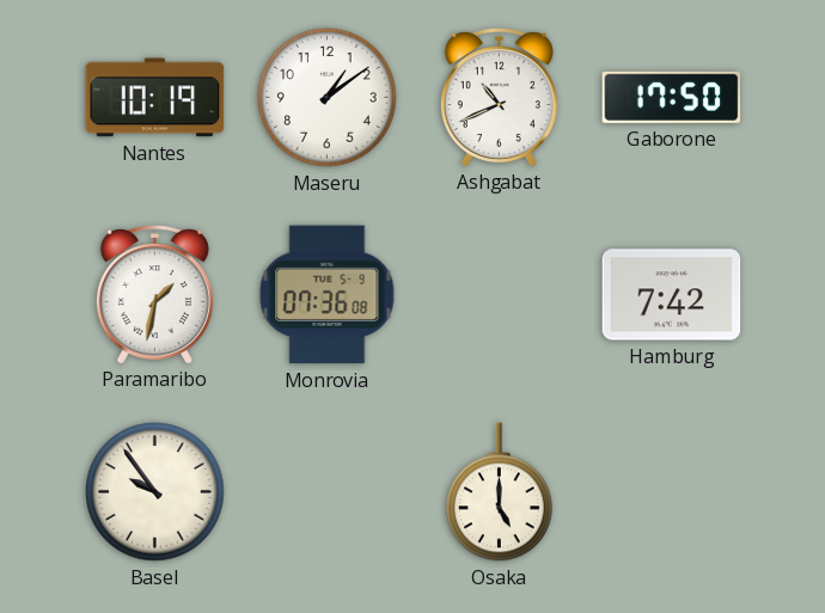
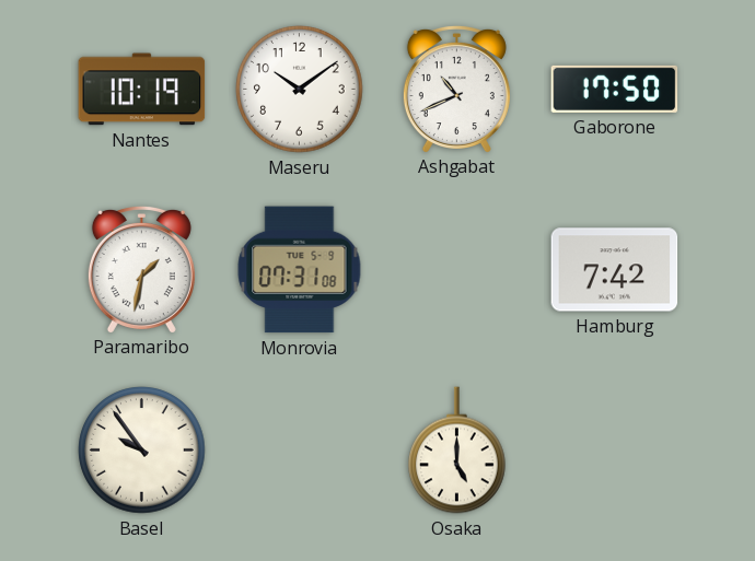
Maseru: 1:09 -> 10:09
Monrovia: 07:36 -> 07:31
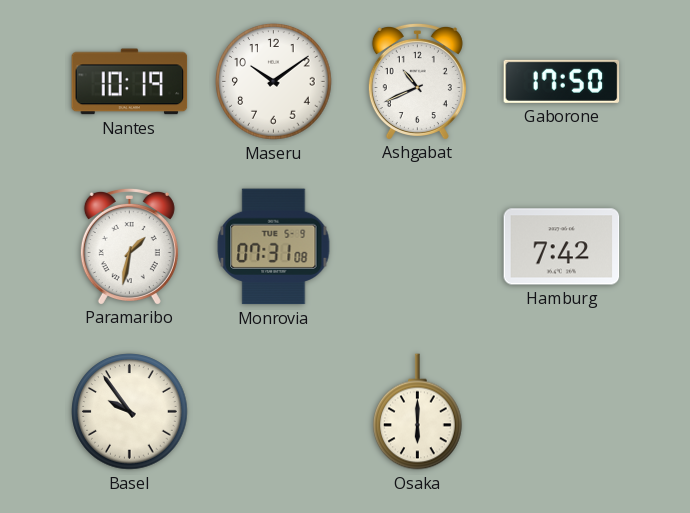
Osaka: 5:00 -> 6:00
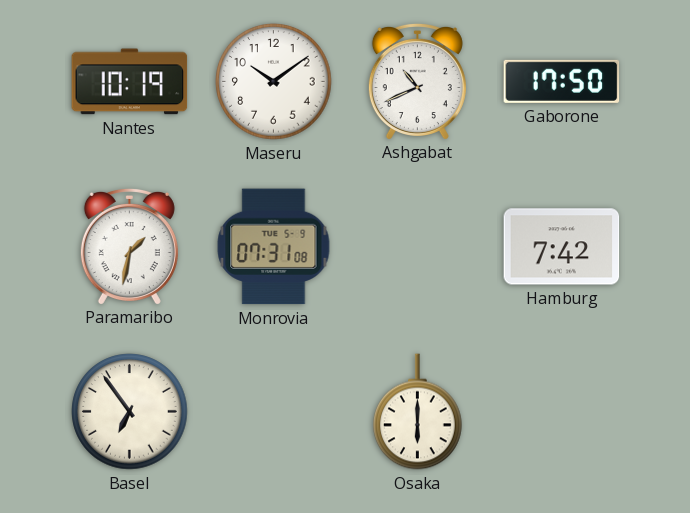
Basel: 9:54 -> 6:54
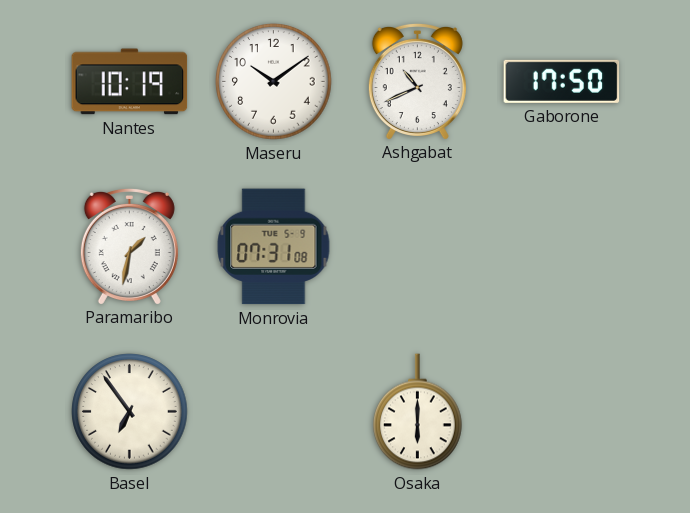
Hamburg: 7:42 -> none
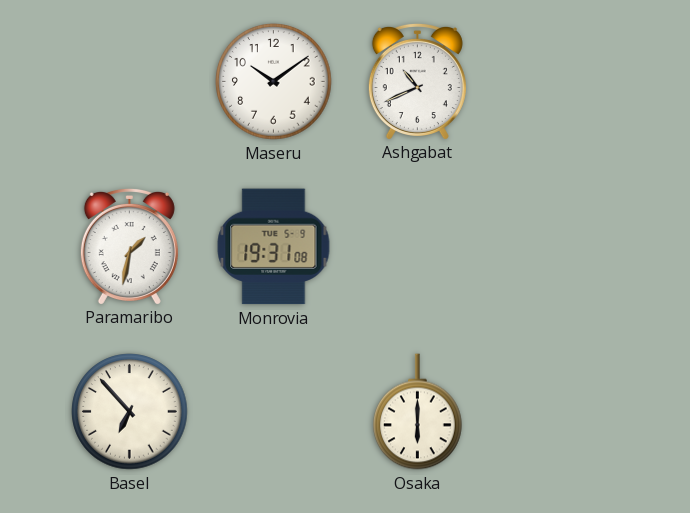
Nantes: 10:19 -> none
Gaborone: 17:50 -> none
Monrovia: 07:31 -> 19:31
Basel: 6:54 -> 6:53
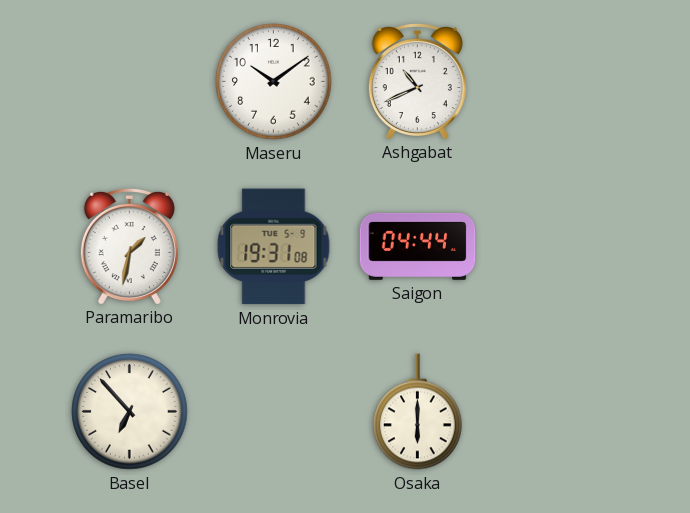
Saigon: none -> 04:44
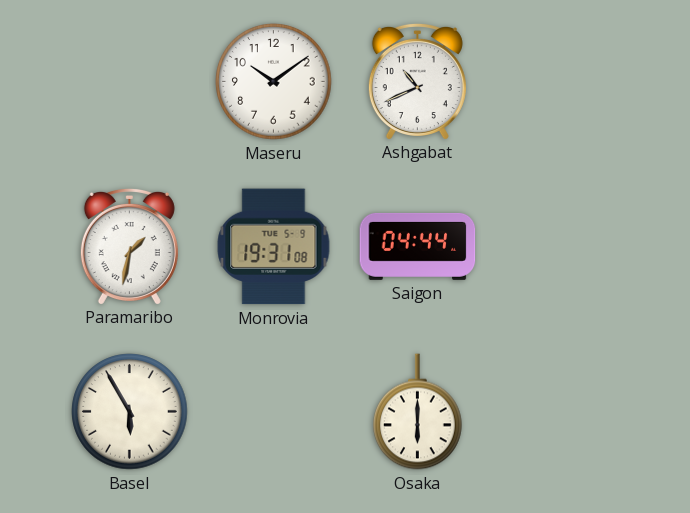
Basel: 6:53 -> 5:55
